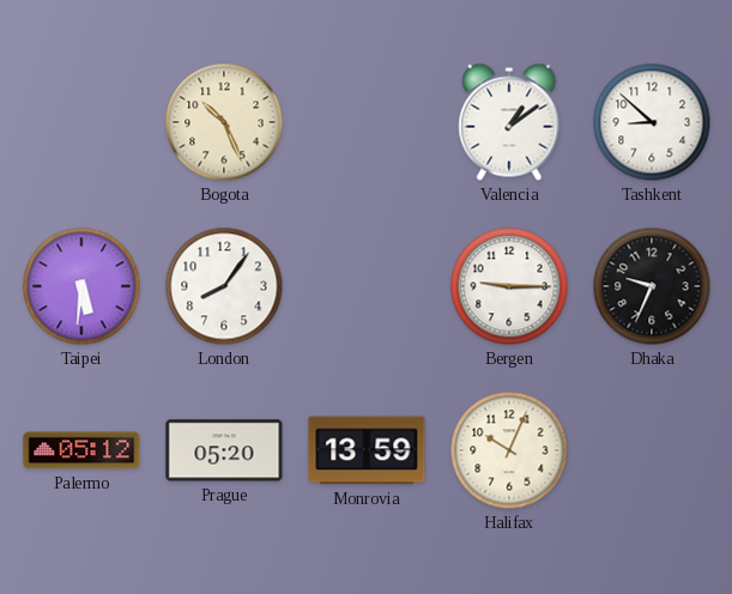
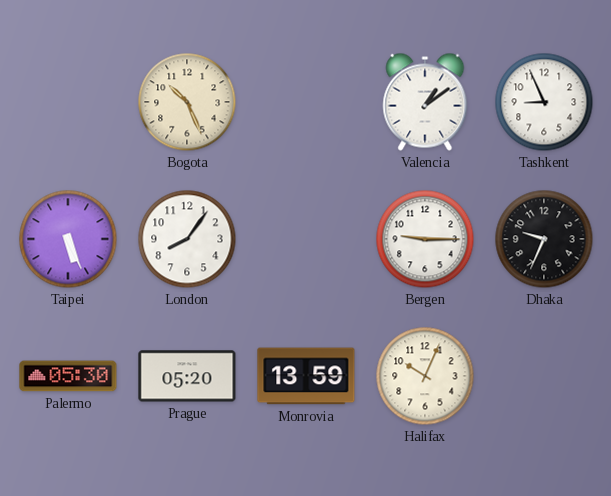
Tashkent: 8:52 -> 8:56
Taipei: 5:31 -> 5:26
Palermo: 05:12 -> 05:30
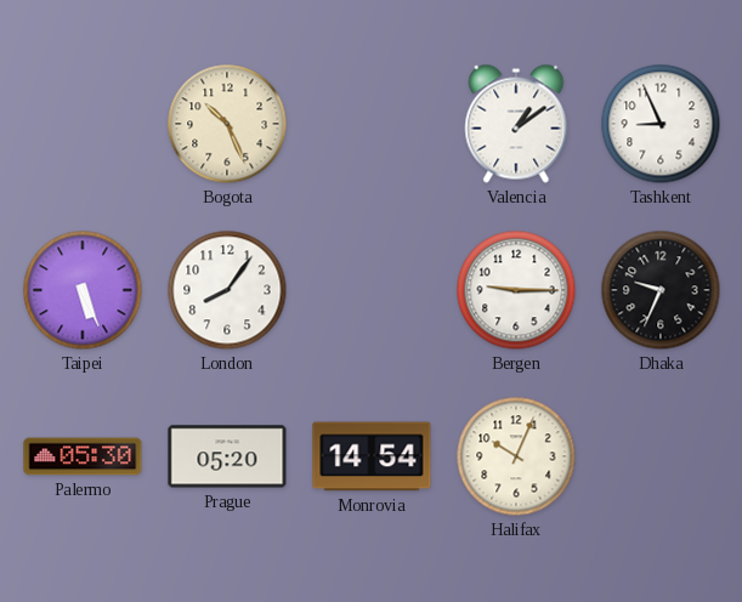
Monrovia: 13:59 -> 14:54
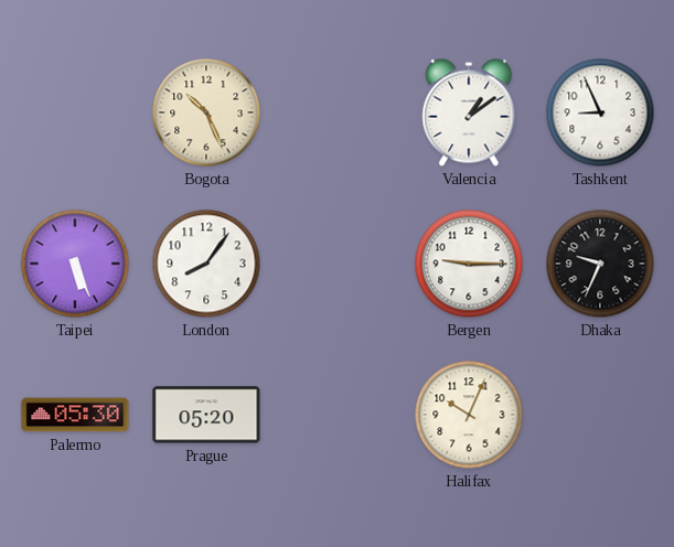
Monrovia: 14:54 -> none
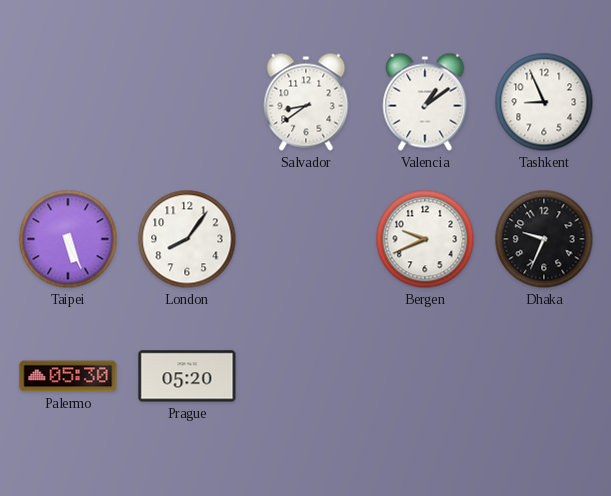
Bogota: 10:26 -> none
Salvador: none -> 8:39
Bergen: 9:15 -> 9:41
Halifax: 10:04 -> none
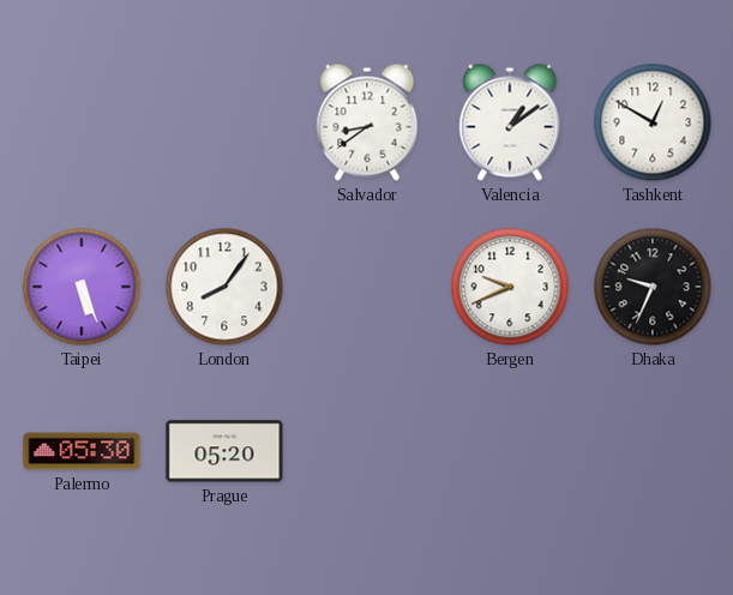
Tashkent: 8:56 -> 12:50
